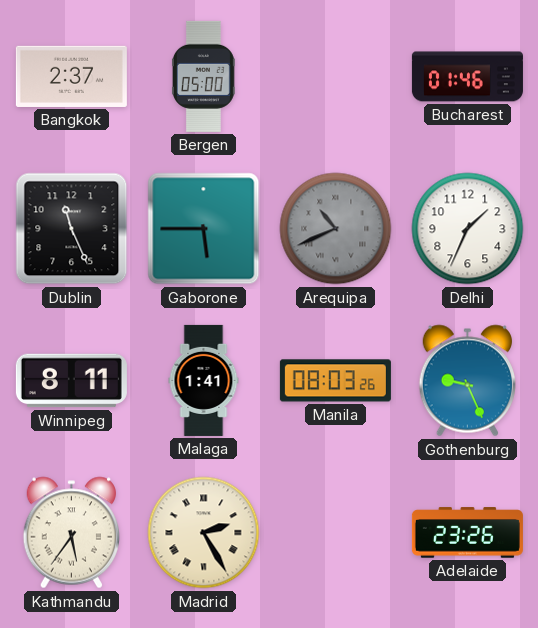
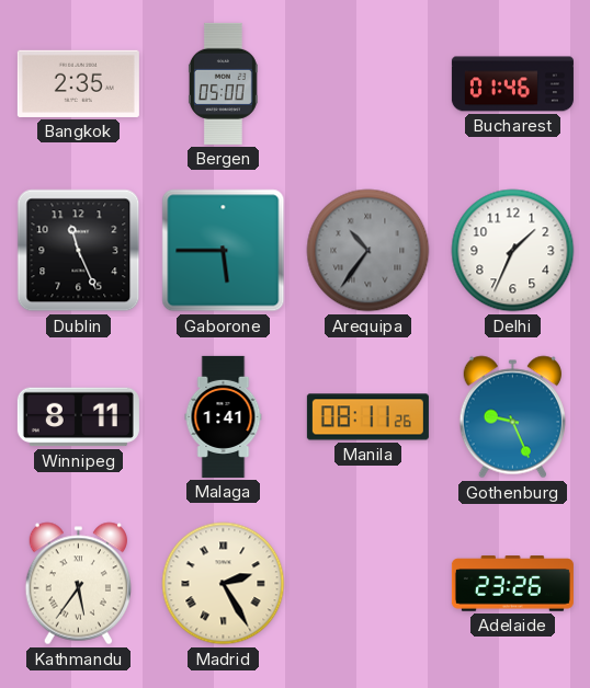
Bangkok: 2:37 -> 2:35
Arequipa: 10:41 -> 10:36
Manila: 08:03 -> 08:11
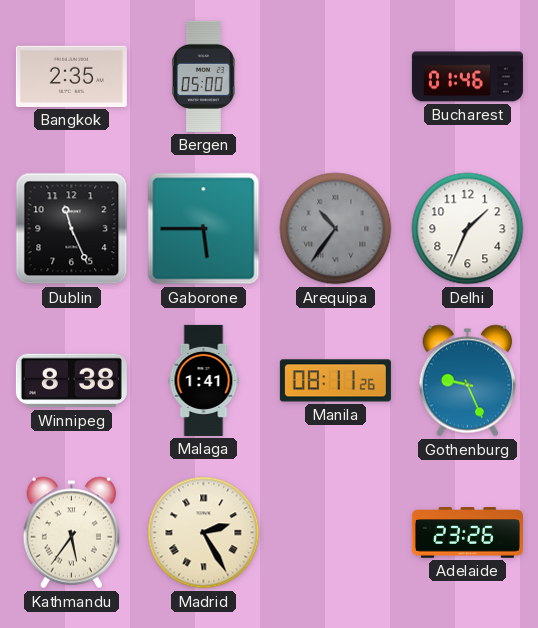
Winnipeg: 8:11 -> 8:38
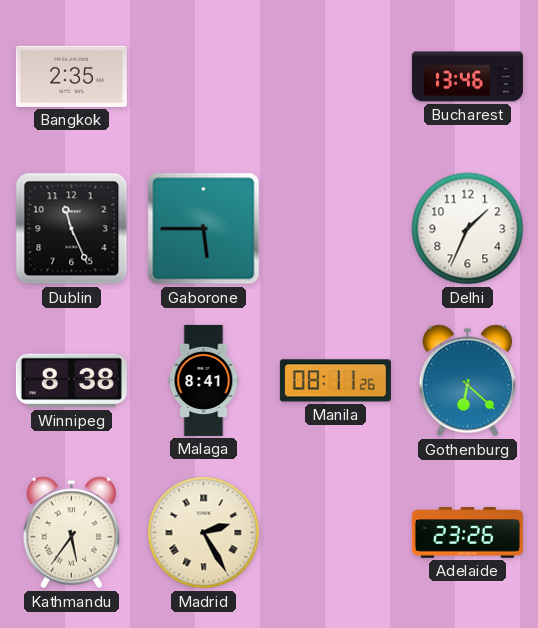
Bergen: 05:00 -> none
Bucharest: 01:46 -> 13:46
Arequipa: 10:36 -> none
Malaga: 1:41 -> 8:41
Gothenburg: 9:26 -> 6:22
